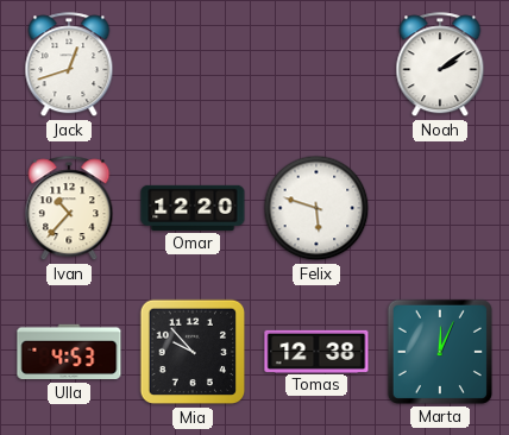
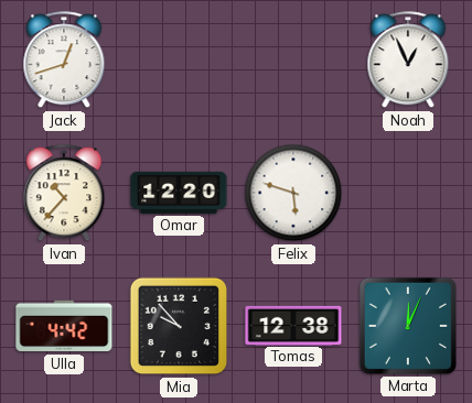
Noah: 2:09 -> 12:56
Ulla: 4:53 -> 4:42
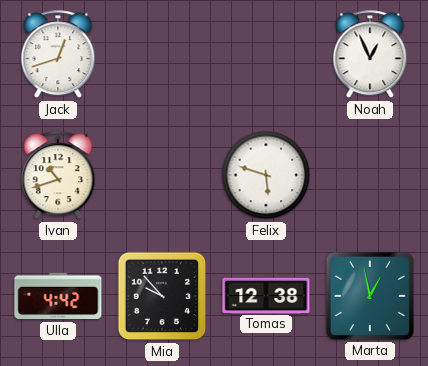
Ivan: 10:37 -> 10:42
Omar: 12:20 -> none
Marta: 12:04 -> 12:58
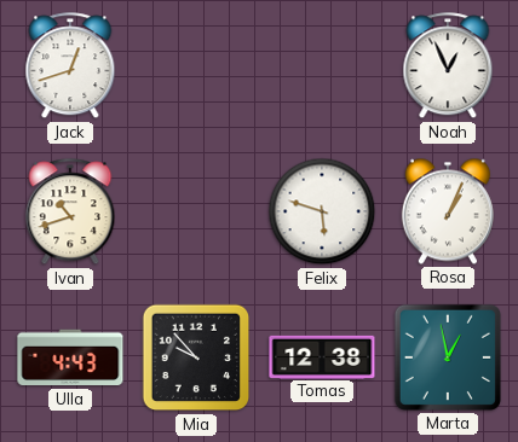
Rosa: none -> 1:04
Ulla: 4:42 -> 4:43
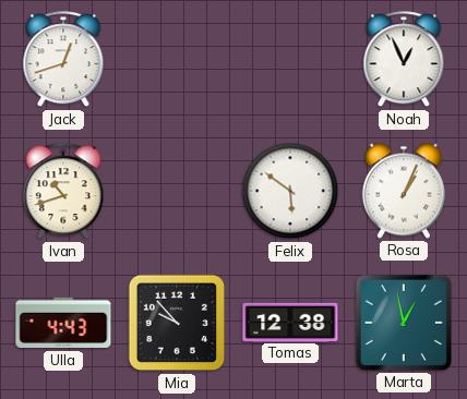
Felix: 5:48 -> 5:51
